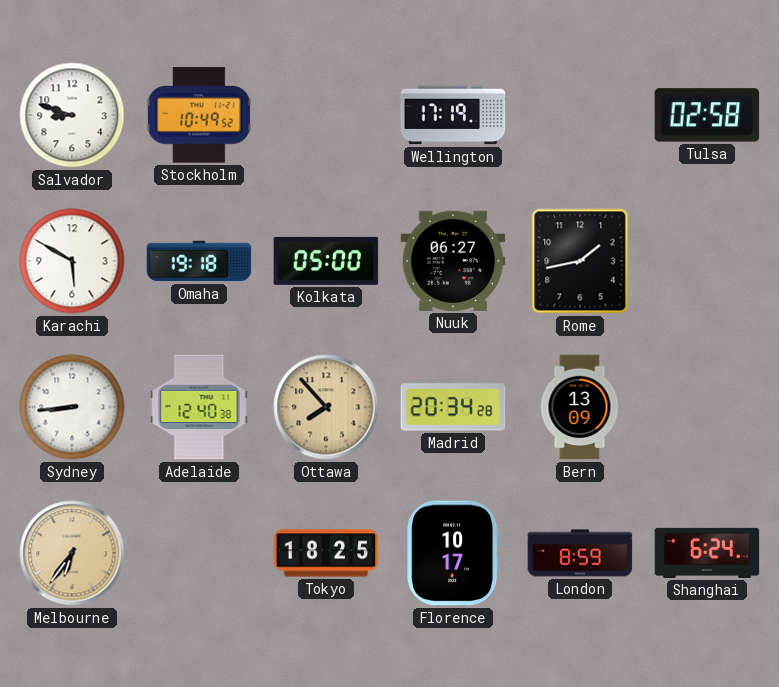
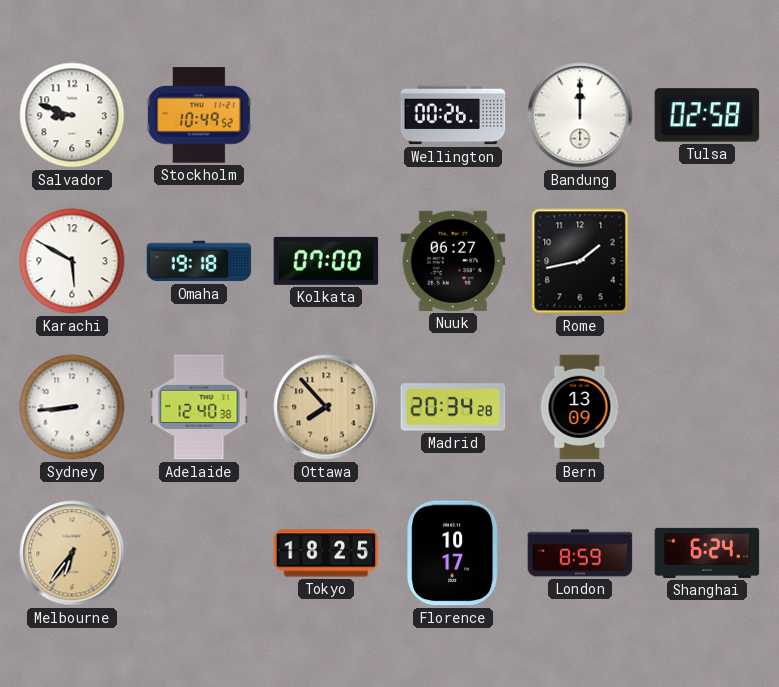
Wellington: 17:19 -> 00:26
Bandung: none -> 12:00
Kolkata: 05:00 -> 07:00
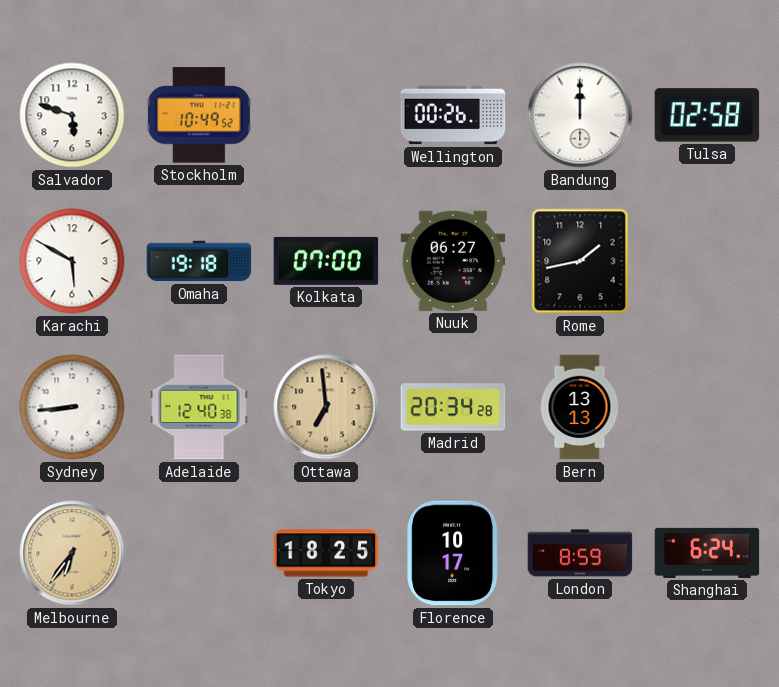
Salvador: 8:48 -> 5:48
Ottawa: 7:53 -> 6:59
Bern: 13:09 -> 13:13
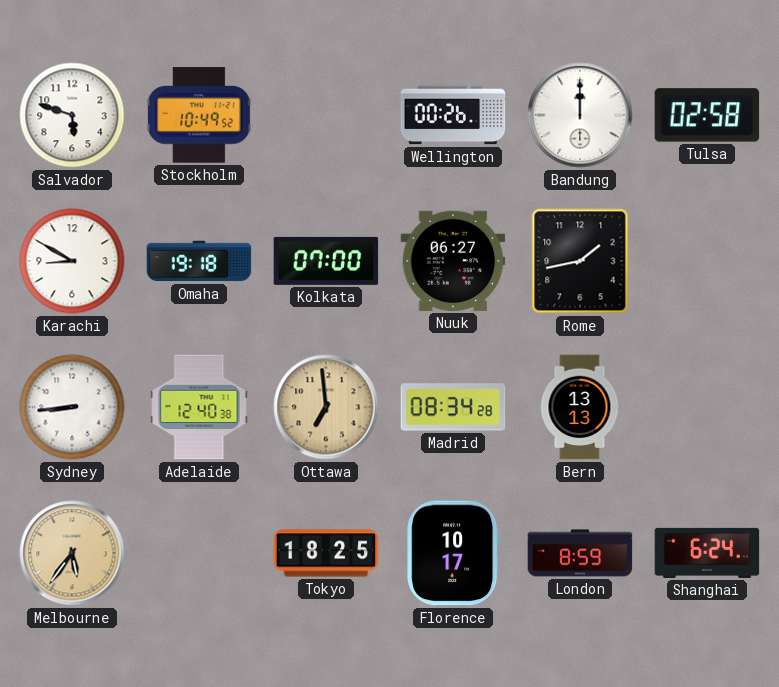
Karachi: 5:50 -> 8:50
Madrid: 20:34 -> 08:34
Melbourne: 6:36 -> 5:36
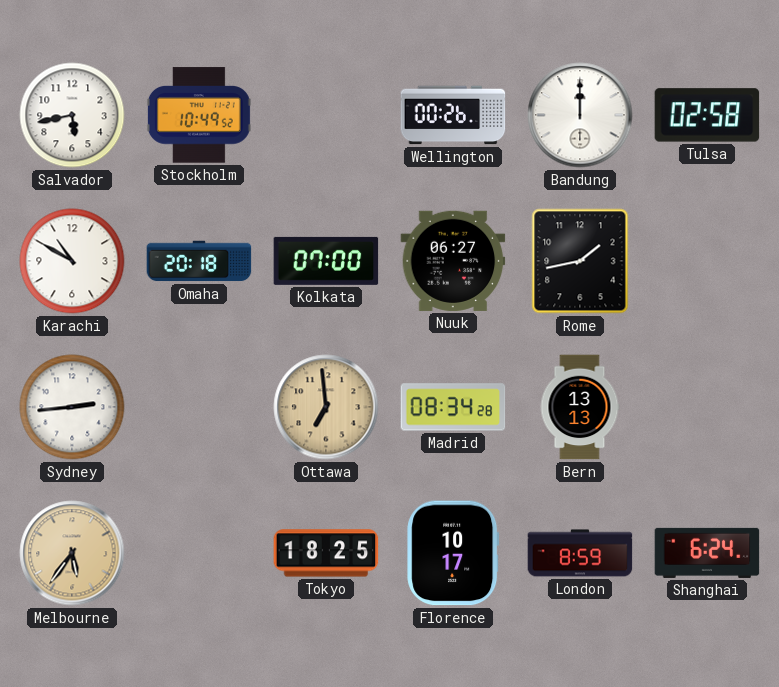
Salvador: 5:48 -> 5:43
Karachi: 8:50 -> 10:50
Omaha: 19:18 -> 20:18
Sydney: 8:44 -> 2:44
Adelaide: 12:40 -> none
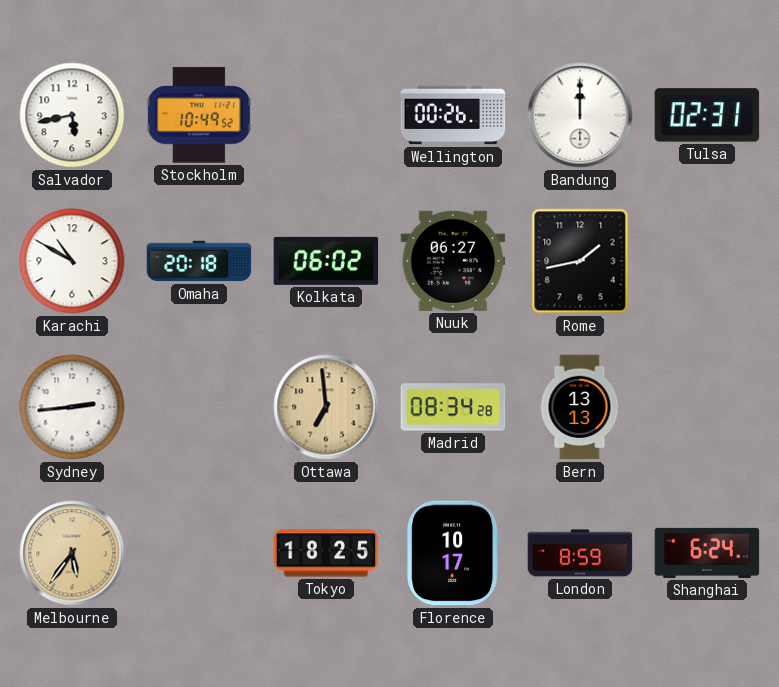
Tulsa: 02:58 -> 02:31
Kolkata: 07:00 -> 06:02
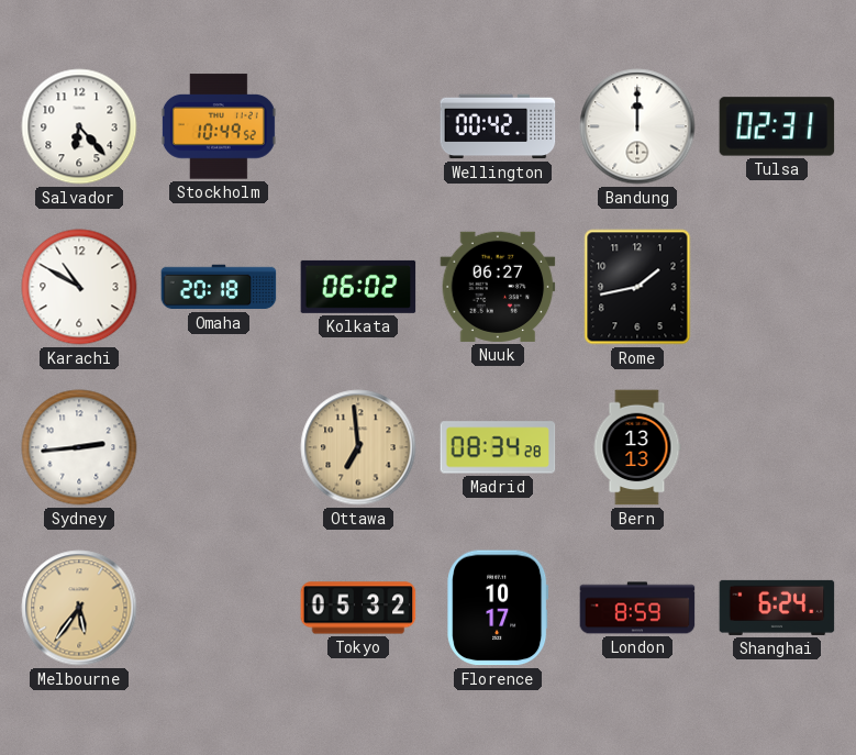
Salvador: 5:43 -> 6:23
Wellington: 00:26 -> 00:42
Tokyo: 18:25 -> 05:32
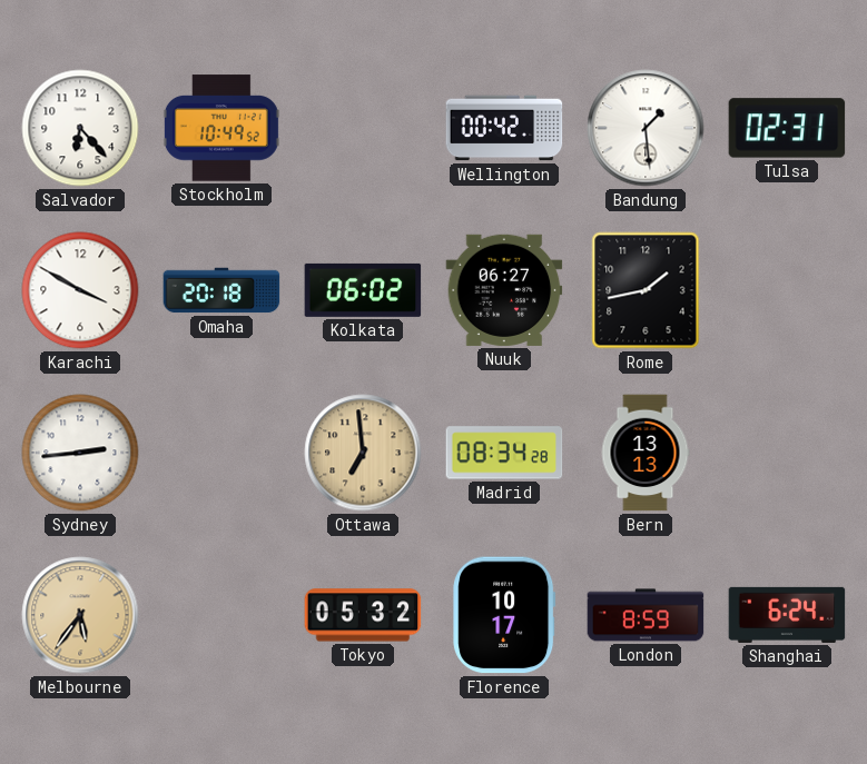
Bandung: 12:00 -> 1:29
Karachi: 10:50 -> 3:50
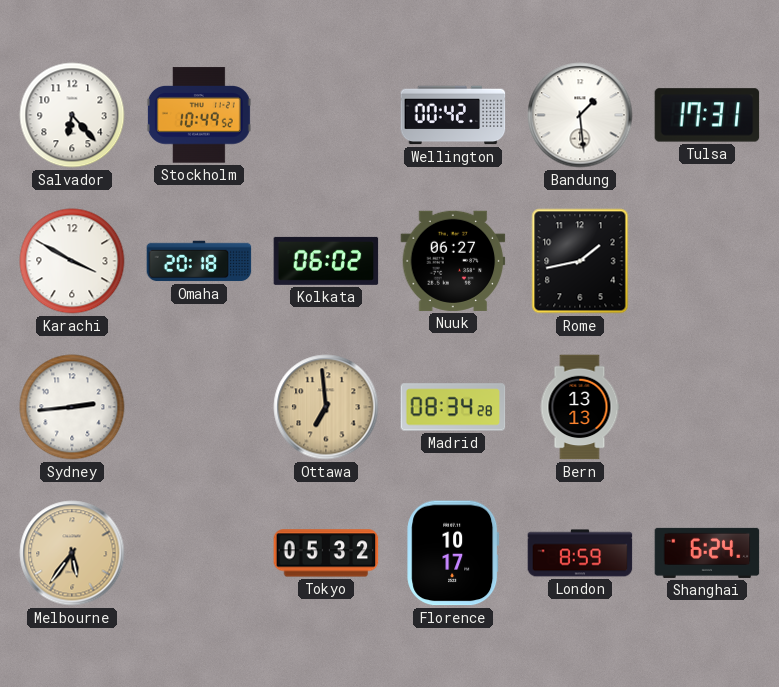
Tulsa: 02:31 -> 17:31
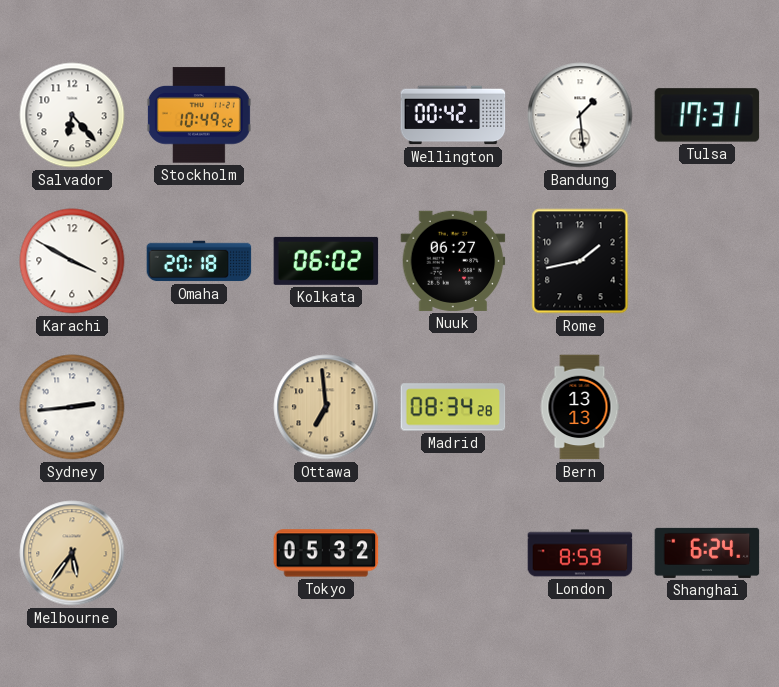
Florence: 10:17 -> none
